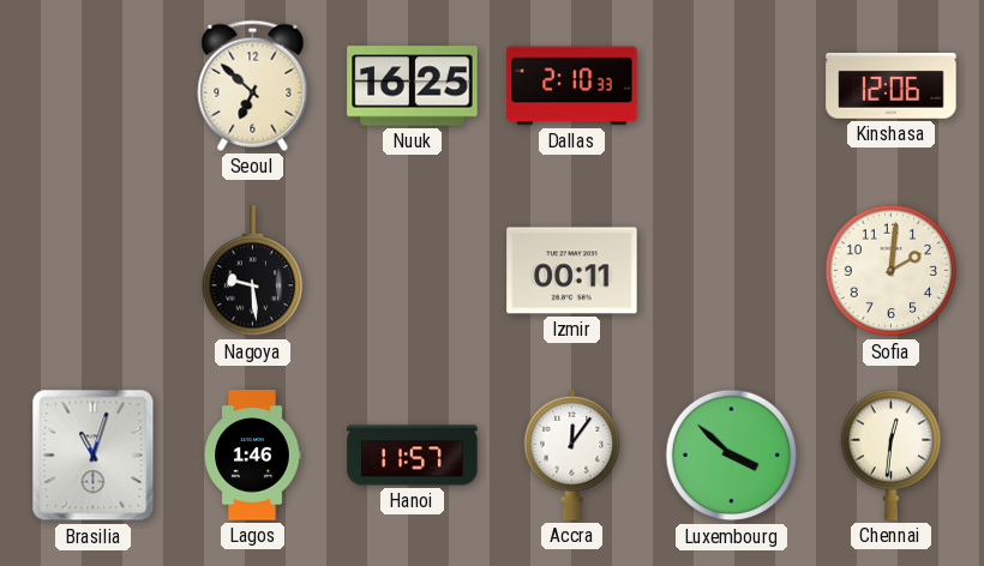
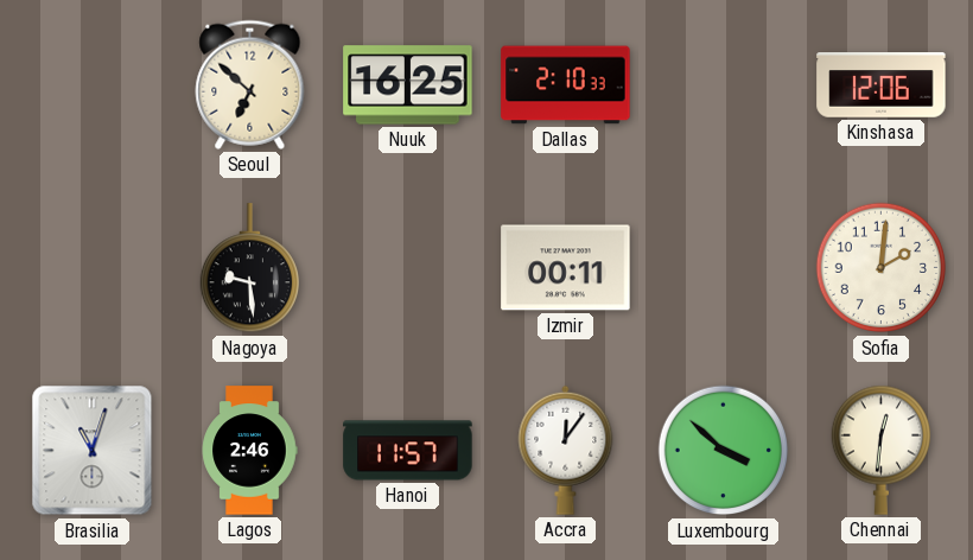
Lagos: 1:46 -> 2:46
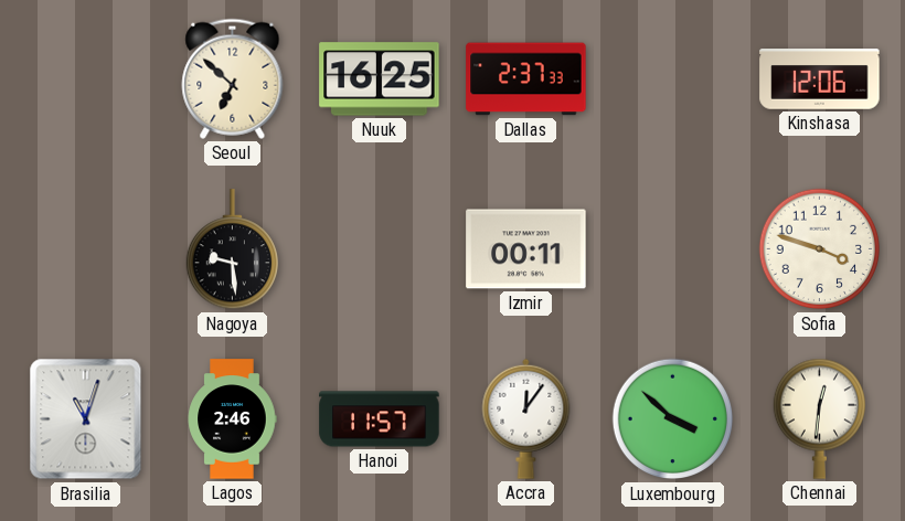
Dallas: 2:10 -> 2:37
Sofia: 2:01 -> 3:48
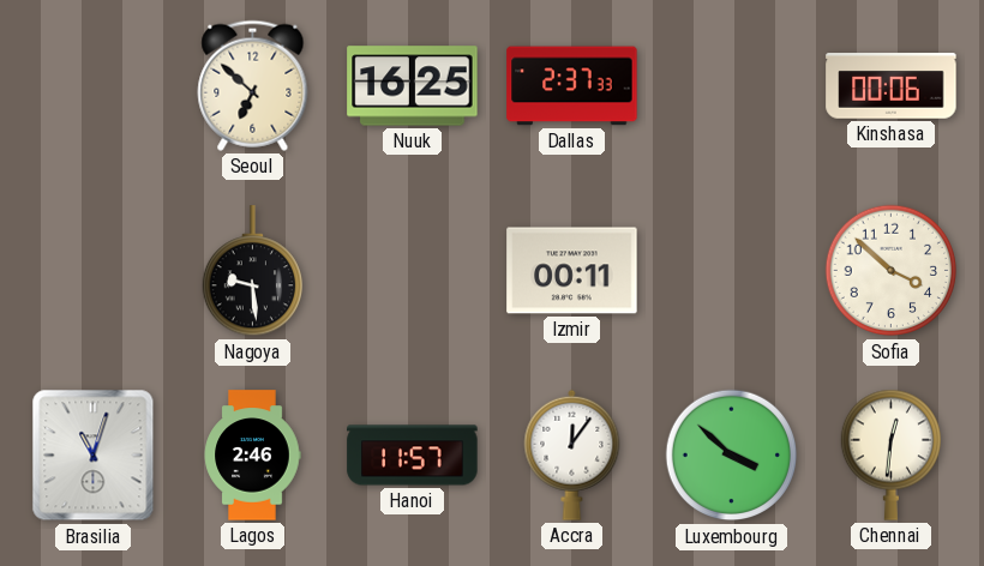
Kinshasa: 12:06 -> 00:06
Sofia: 3:48 -> 3:52
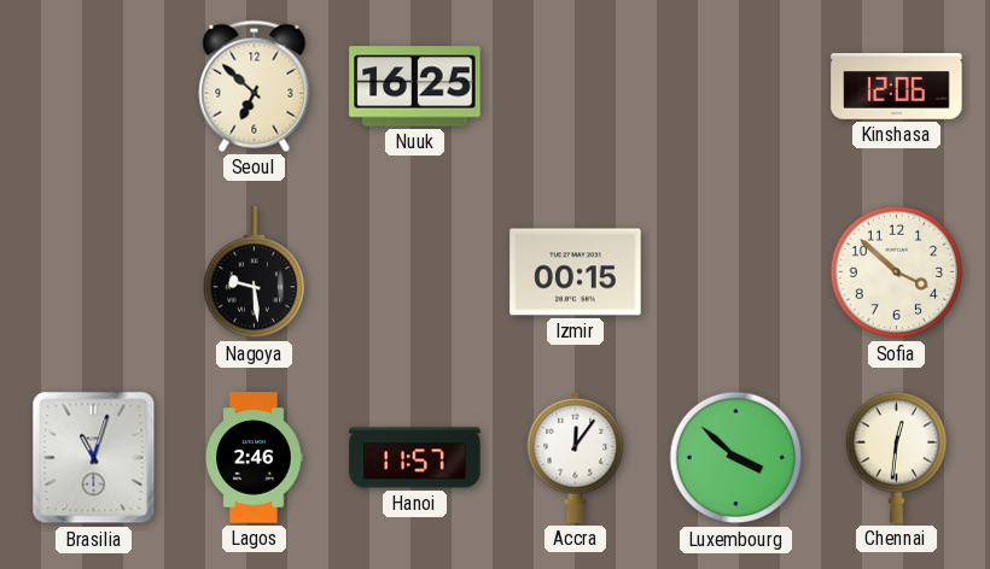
Dallas: 2:37 -> none
Kinshasa: 00:06 -> 12:06
Izmir: 00:11 -> 00:15
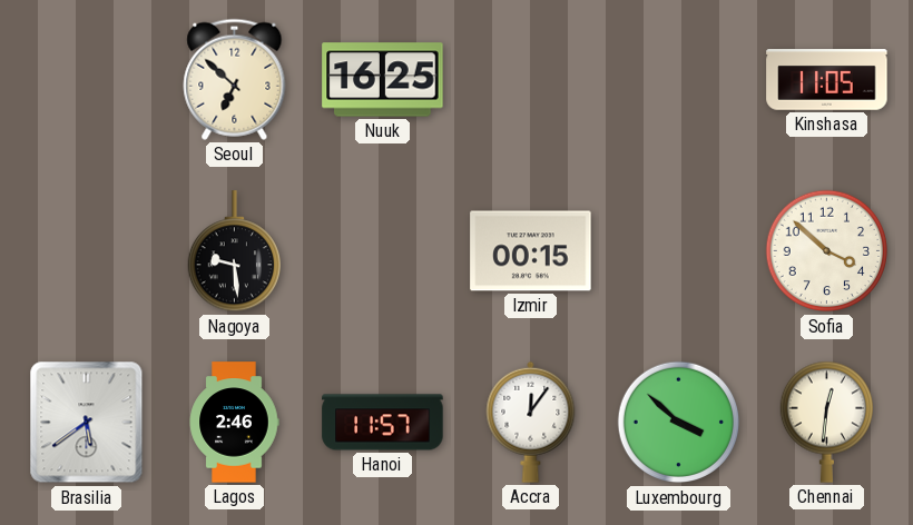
Kinshasa: 12:06 -> 11:05
Brasilia: 11:03 -> 5:39
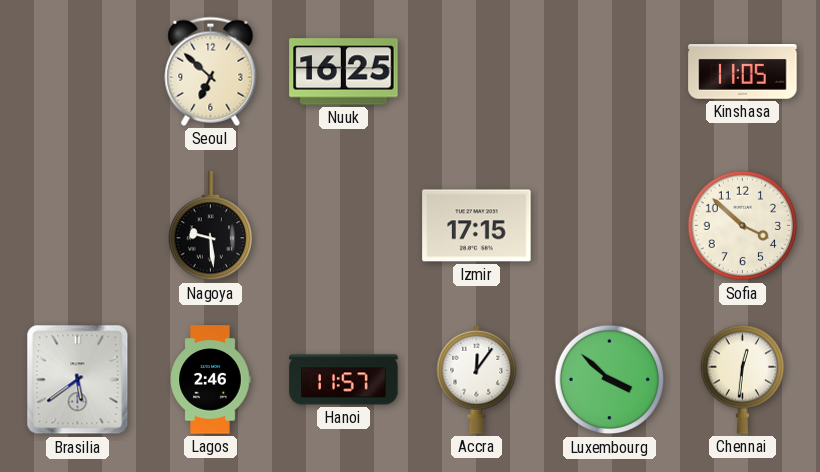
Izmir: 00:15 -> 17:15
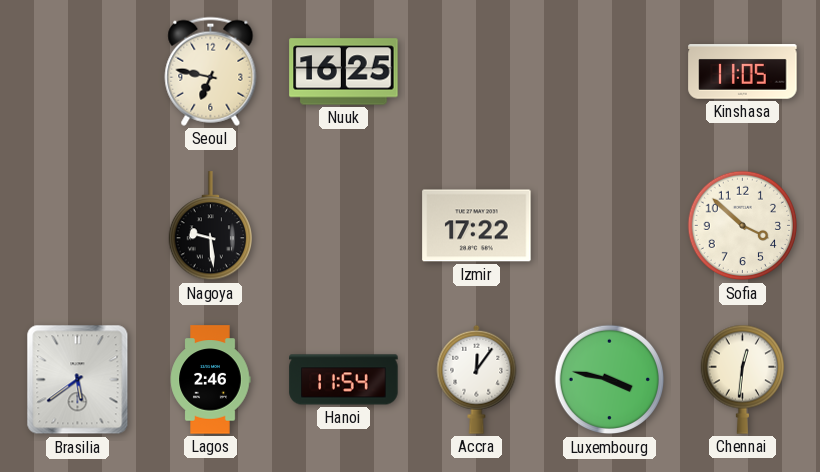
Seoul: 6:52 -> 6:47
Izmir: 17:15 -> 17:22
Hanoi: 11:57 -> 11:54
Luxembourg: 3:52 -> 3:47
